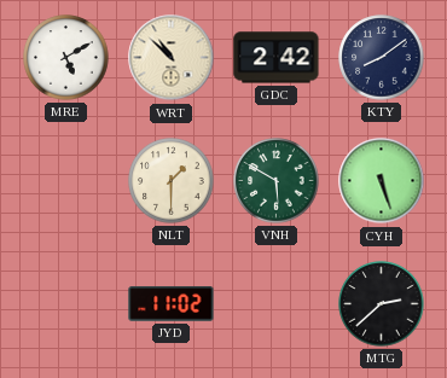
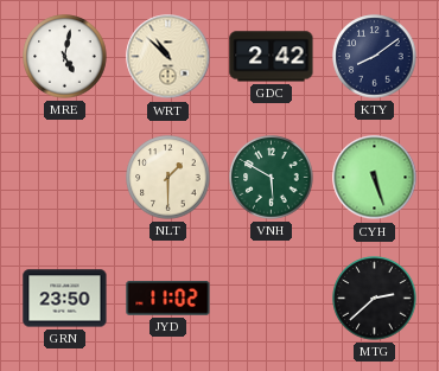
MRE: 5:10 -> 5:02
GRN: none -> 23:50
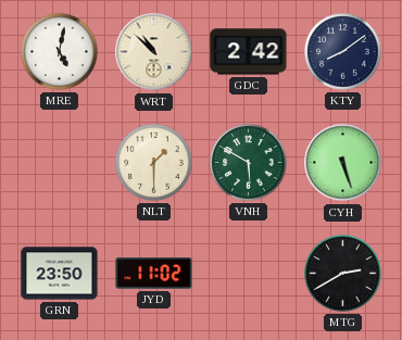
MTG: 2:38 -> 2:40
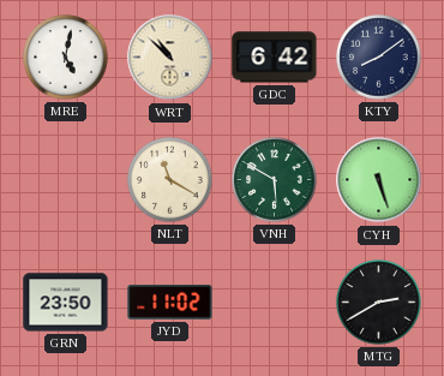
GDC: 2:42 -> 6:42
NLT: 1:30 -> 11:20
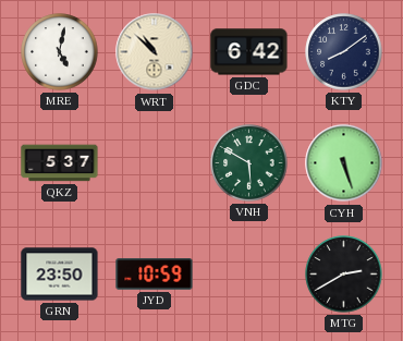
QKZ: none -> 5:37
NLT: 11:20 -> none
JYD: 11:02 -> 10:59
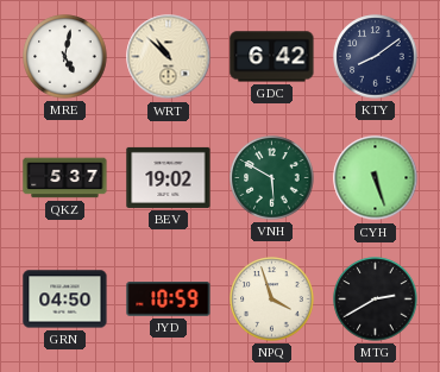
BEV: none -> 19:02
GRN: 23:50 -> 04:50
NPQ: none -> 3:57
